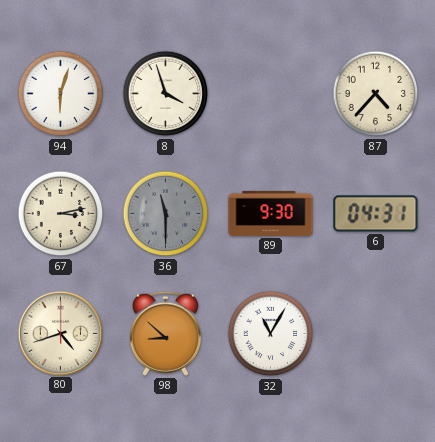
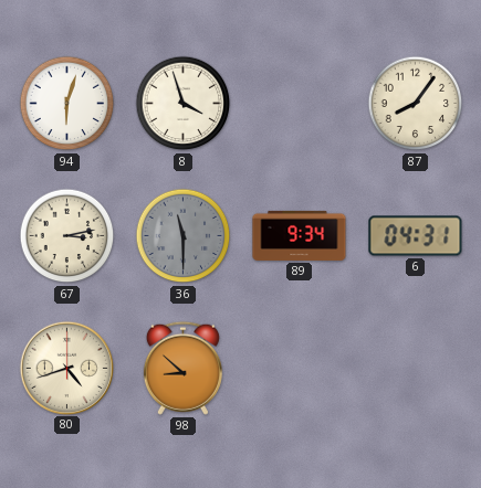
87: 4:37 -> 8:06
89: 9:30 -> 9:34
32: 11:05 -> none
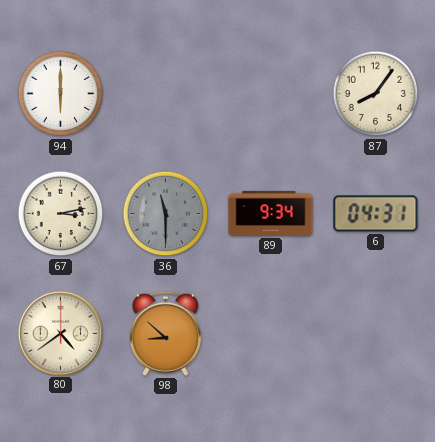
94: 6:03 -> 6:00
8: 3:57 -> none
80: 4:42 -> 4:39
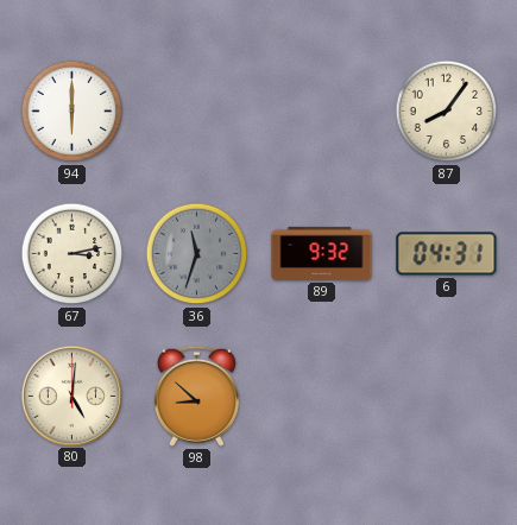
36: 11:30 -> 11:33
89: 9:34 -> 9:32
80: 4:39 -> 5:01
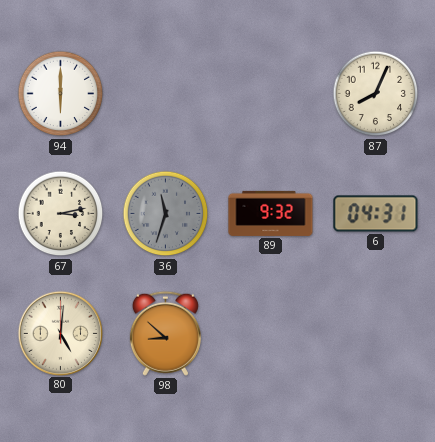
87: 8:06 -> 8:04
